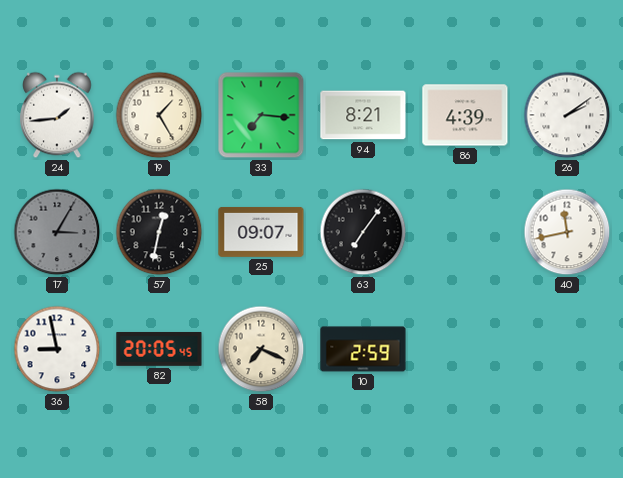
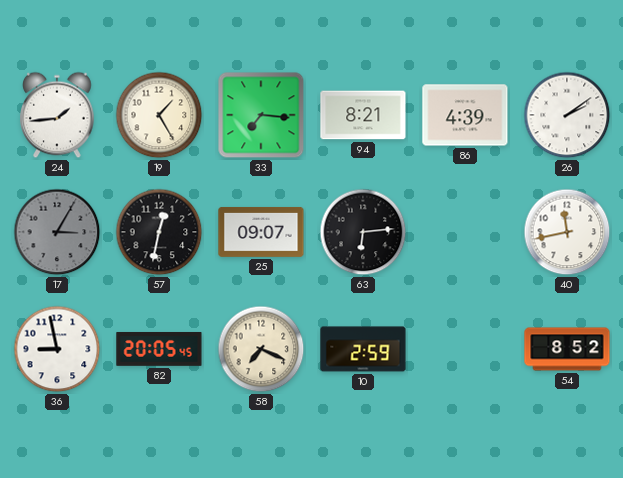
63: 7:06 -> 6:14
54: none -> 8:52
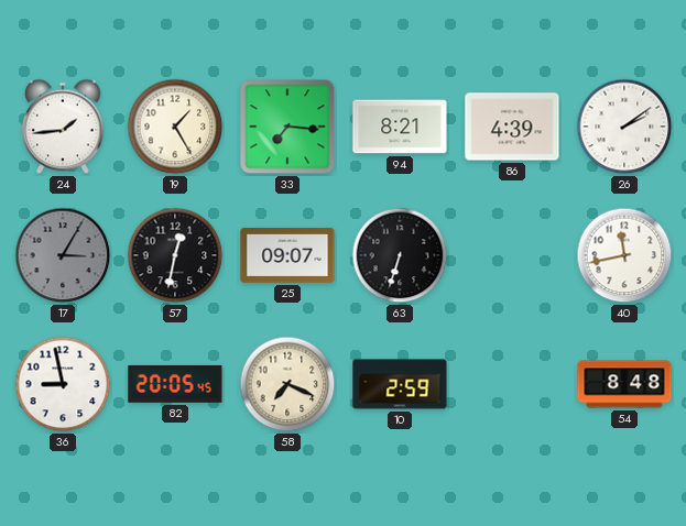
63: 6:14 -> 6:33
54: 8:52 -> 8:48
